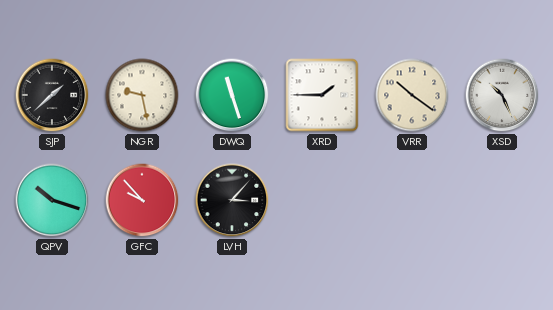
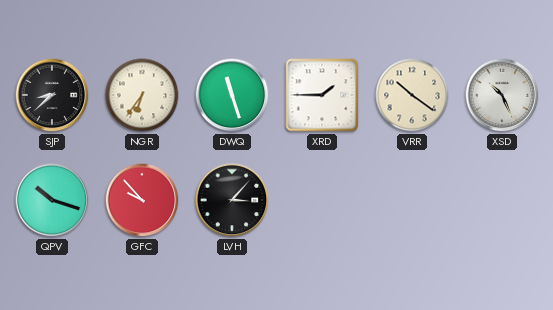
SJP: 1:38 -> 8:38
NGR: 9:28 -> 6:36
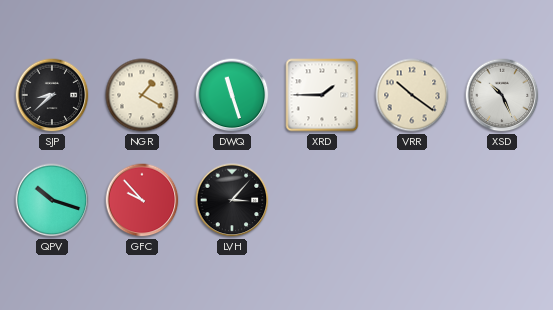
NGR: 6:36 -> 1:20
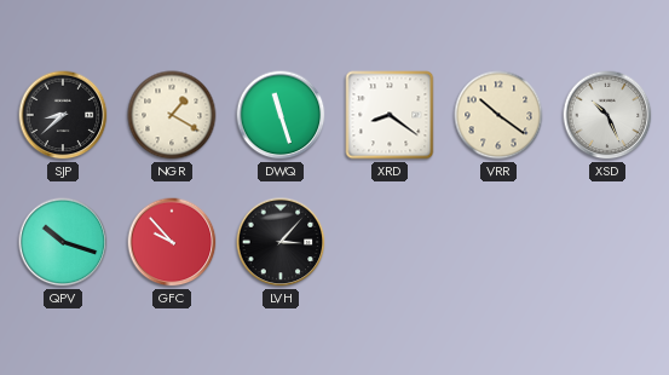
XRD: 1:45 -> 8:21
